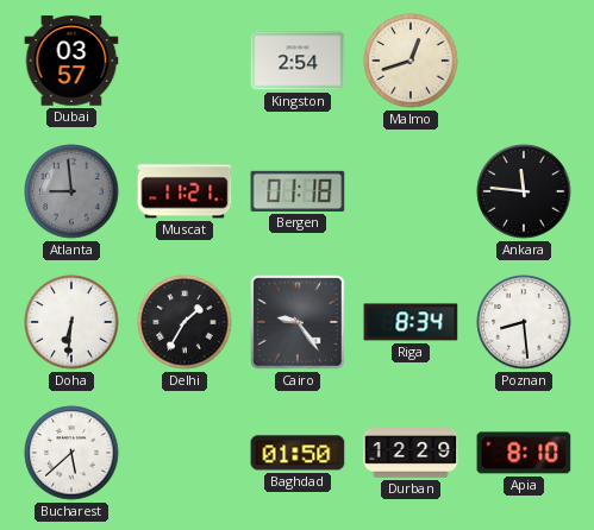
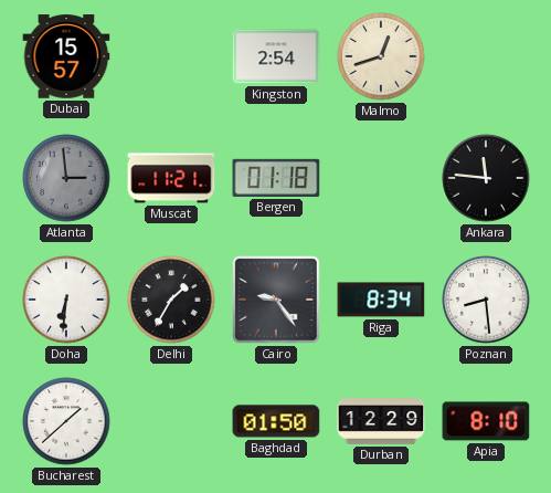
Dubai: 03:57 -> 15:57
Atlanta: 8:59 -> 2:59
Bucharest: 5:38 -> 1:38
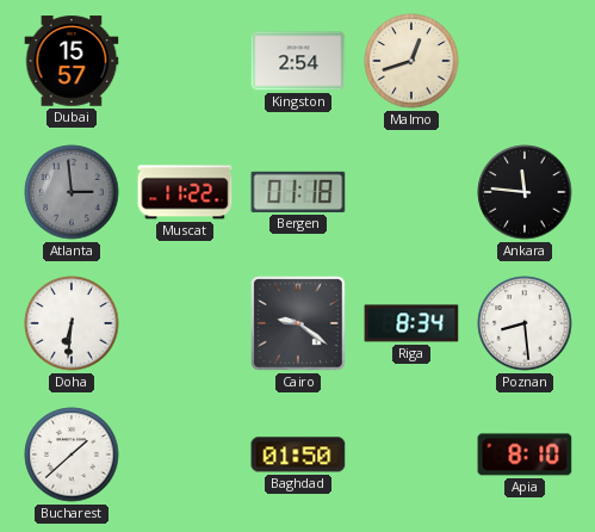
Muscat: 11:21 -> 11:22
Delhi: 1:35 -> none
Cairo: 9:24 -> 9:21
Durban: 12:29 -> none
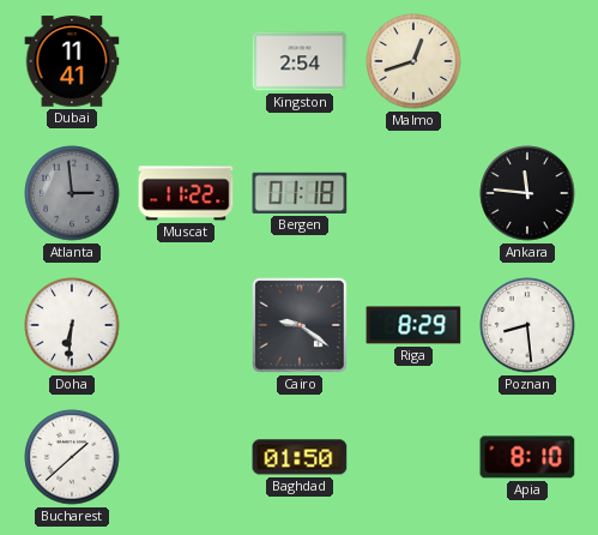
Dubai: 15:57 -> 11:41
Riga: 8:34 -> 8:29
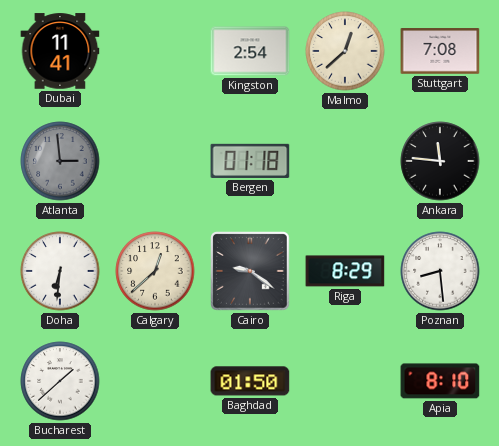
Malmo: 12:42 -> 12:38
Stuttgart: none -> 7:08
Muscat: 11:22 -> none
Calgary: none -> 12:38
